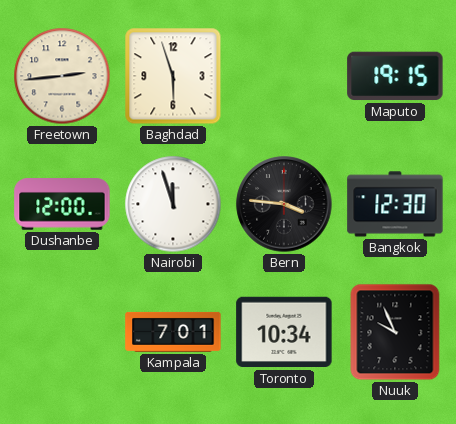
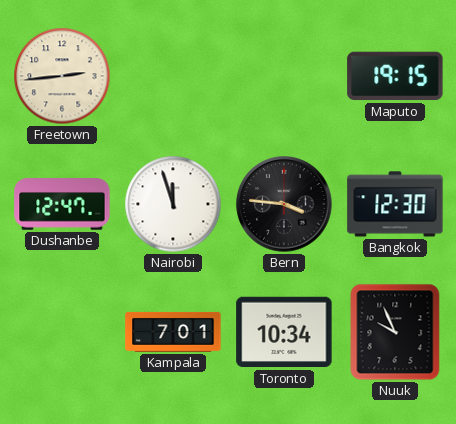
Baghdad: 5:57 -> none
Dushanbe: 12:00 -> 12:47
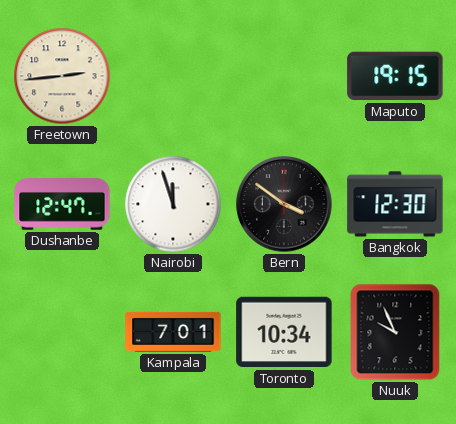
Bern: 3:46 -> 3:51
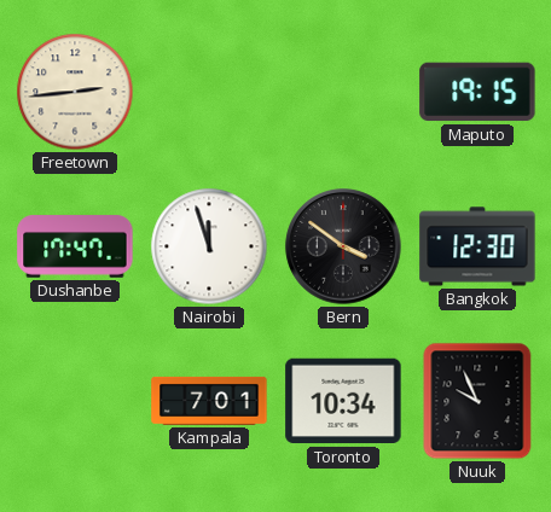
Dushanbe: 12:47 -> 17:47
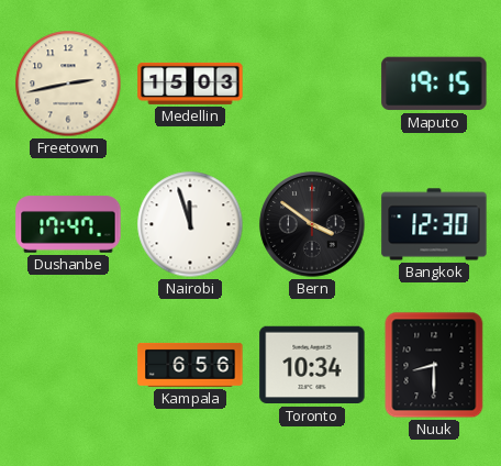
Freetown: 2:44 -> 2:43
Medellin: none -> 15:03
Kampala: 7:01 -> 6:56
Nuuk: 9:56 -> 8:30
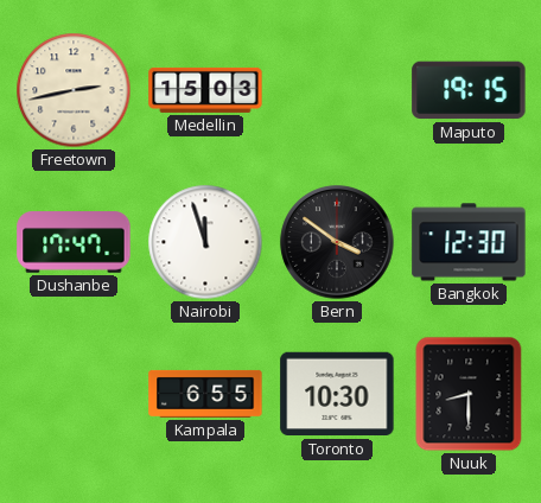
Kampala: 6:56 -> 6:55
Toronto: 10:34 -> 10:30
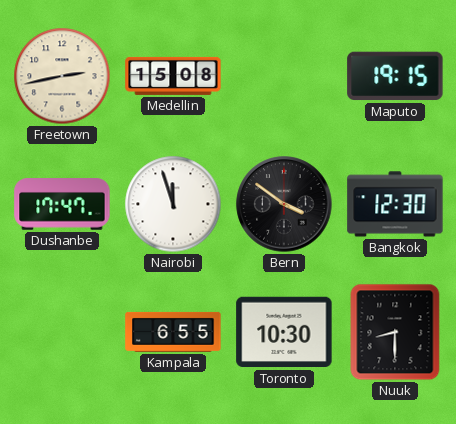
Medellin: 15:03 -> 15:08
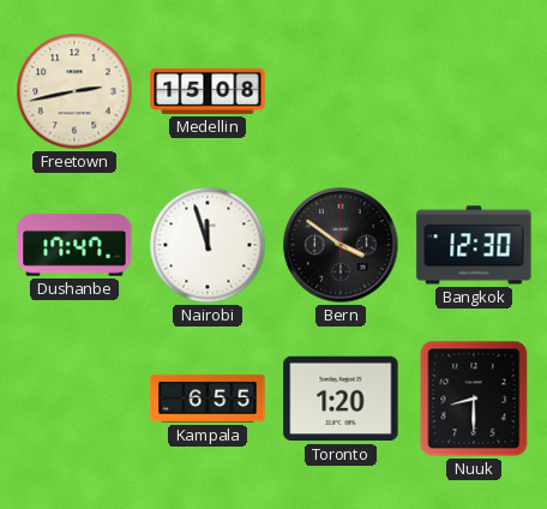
Maputo: 19:15 -> none
Toronto: 10:30 -> 1:20
